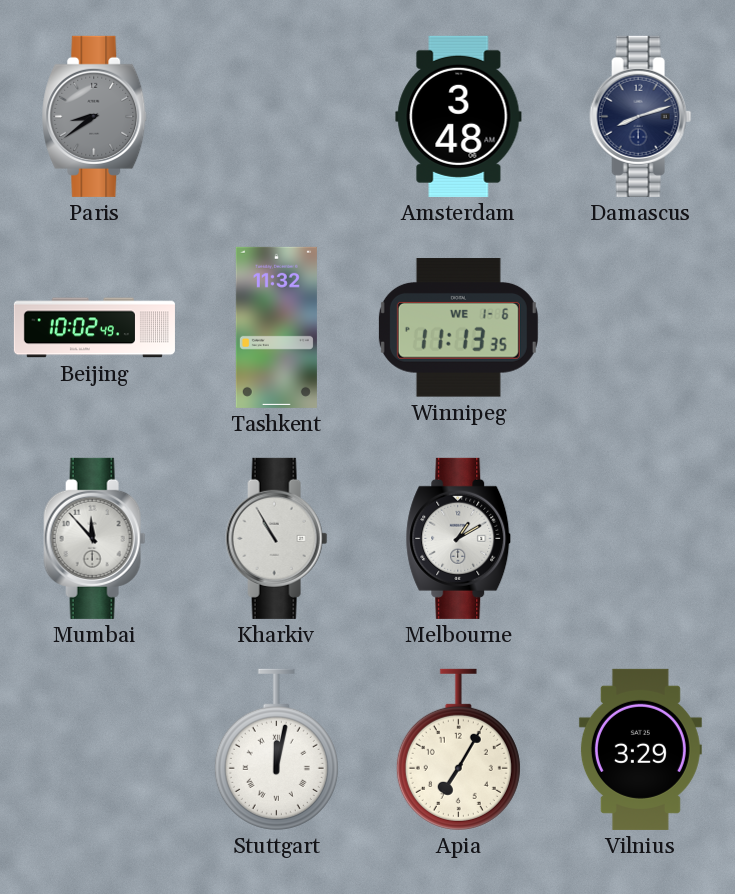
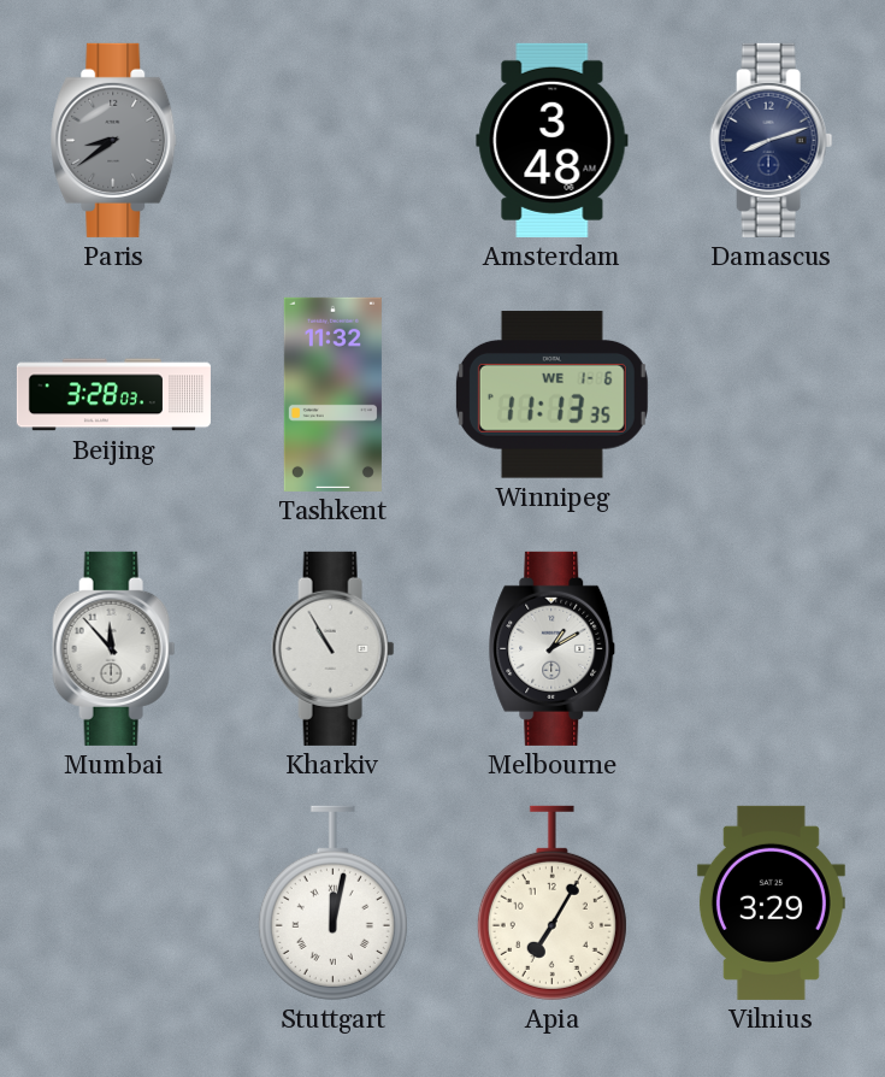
Beijing: 10:02 -> 3:28
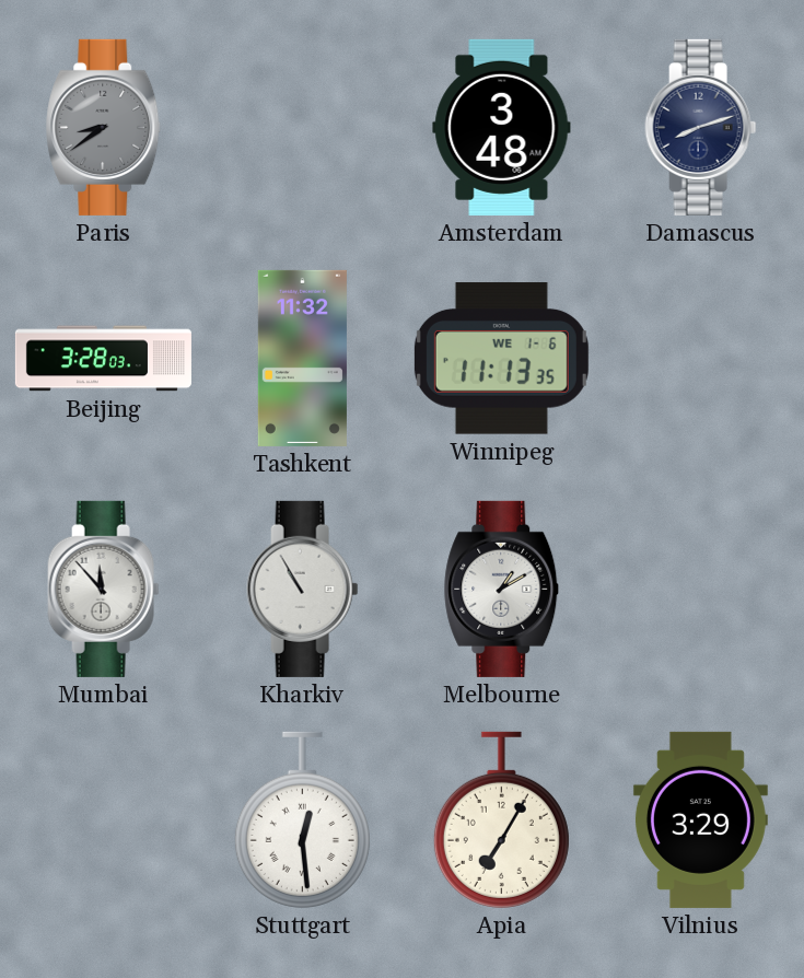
Stuttgart: 12:02 -> 12:29
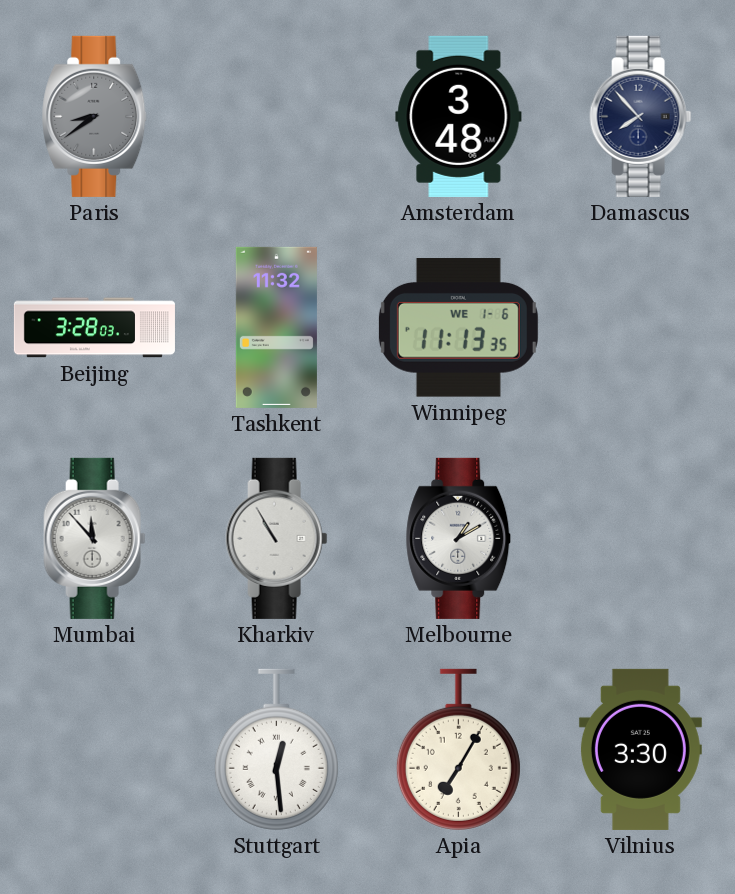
Damascus: 8:12 -> 7:53
Vilnius: 3:29 -> 3:30
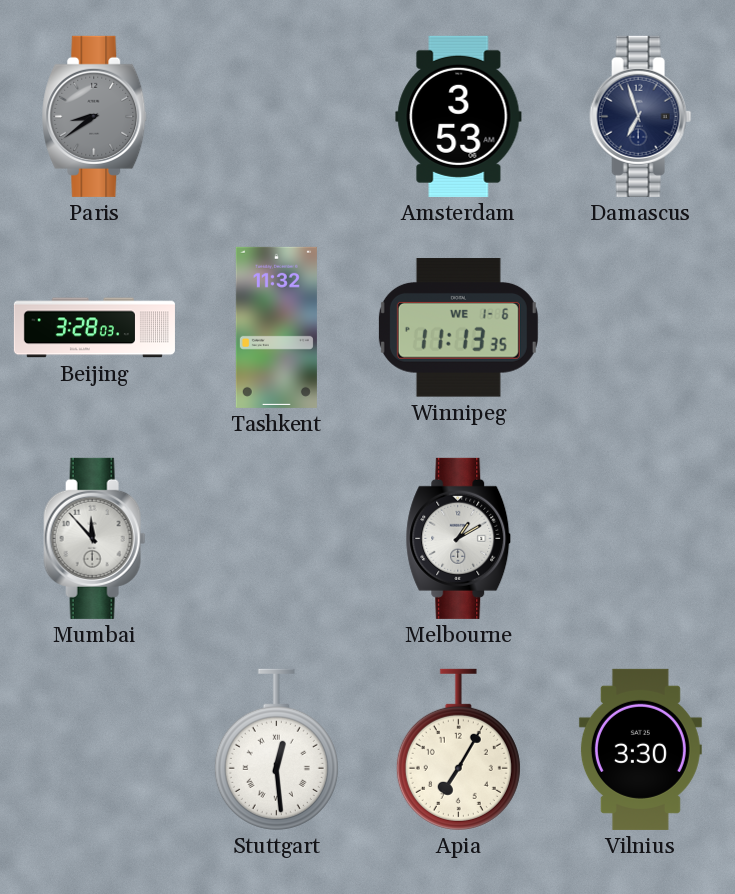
Amsterdam: 3:48 -> 3:53
Damascus: 7:53 -> 6:57
Kharkiv: 10:55 -> none
